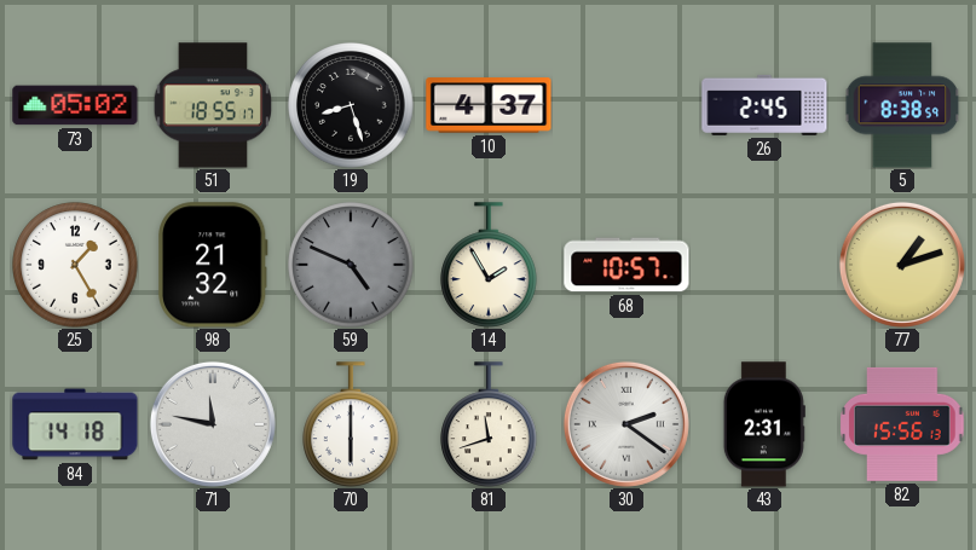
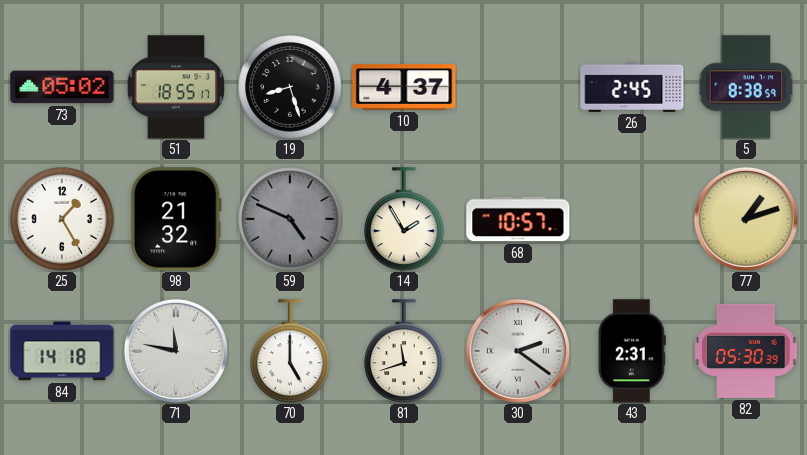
70: 6:00 -> 5:00
82: 15:56 -> 05:30
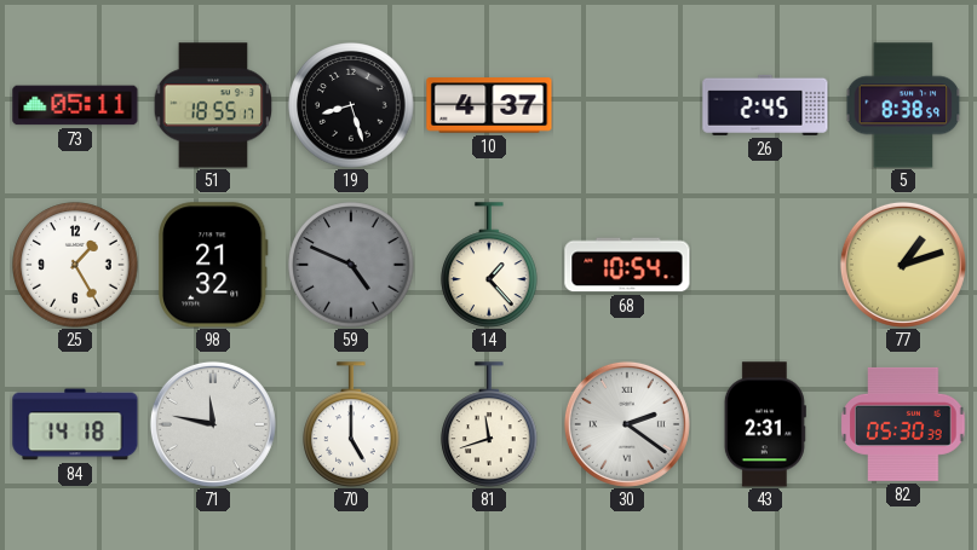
73: 05:02 -> 05:11
14: 1:55 -> 1:23
68: 10:57 -> 10:54
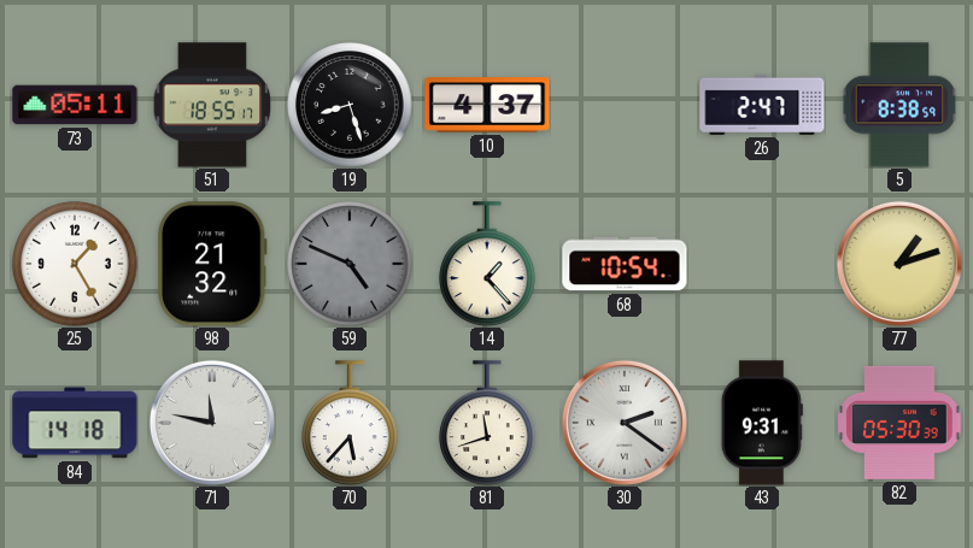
26: 2:45 -> 2:47
70: 5:00 -> 5:37
43: 2:31 -> 9:31
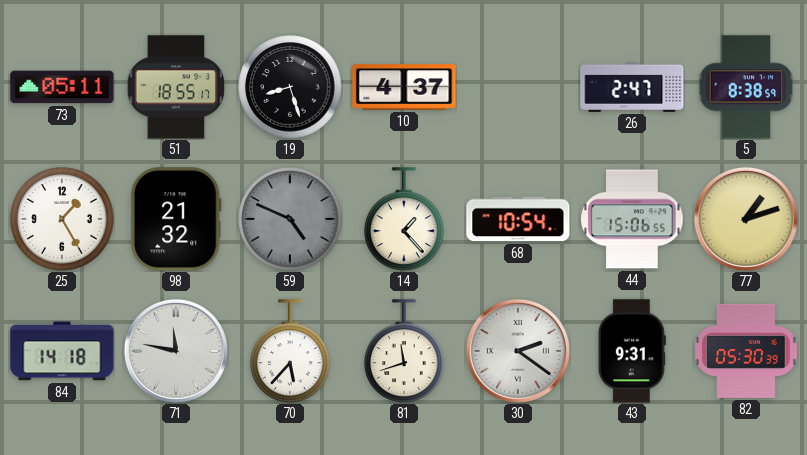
44: none -> 15:06
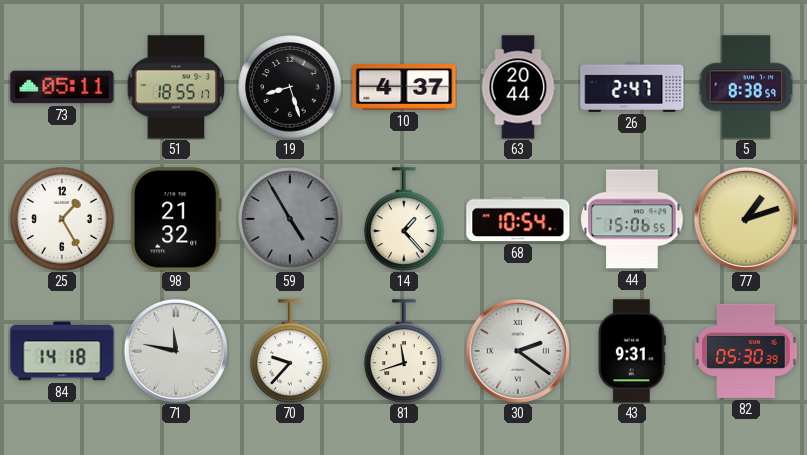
63: none -> 20:44
59: 4:49 -> 4:55
70: 5:37 -> 9:37
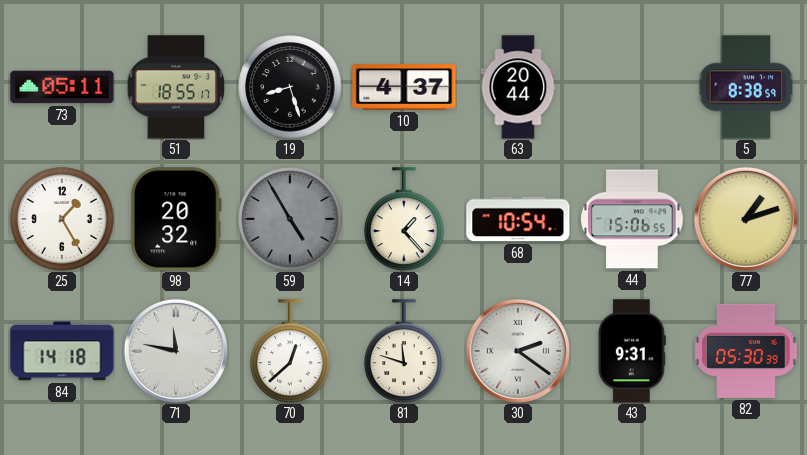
26: 2:47 -> none
98: 21:32 -> 20:32
70: 9:37 -> 12:38
81: 11:42 -> 11:48
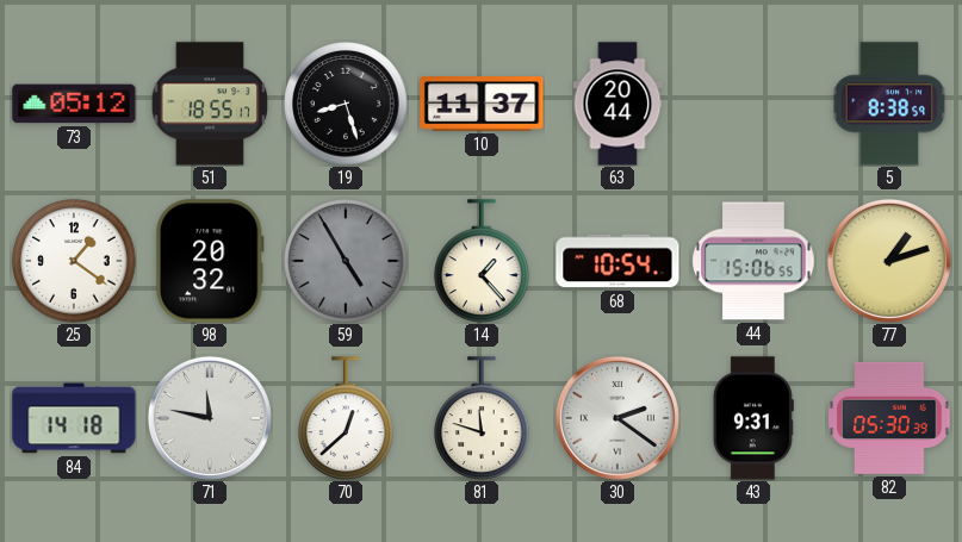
73: 05:11 -> 05:12
10: 4:37 -> 11:37
25: 1:25 -> 1:21
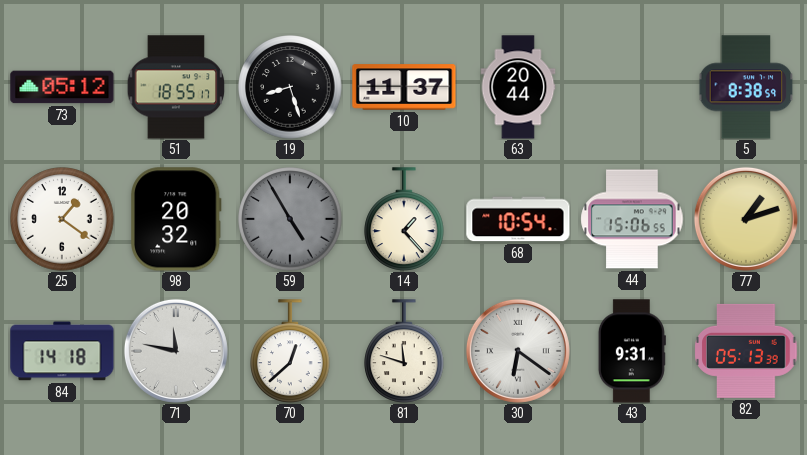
30: 2:21 -> 6:21
82: 05:30 -> 05:13
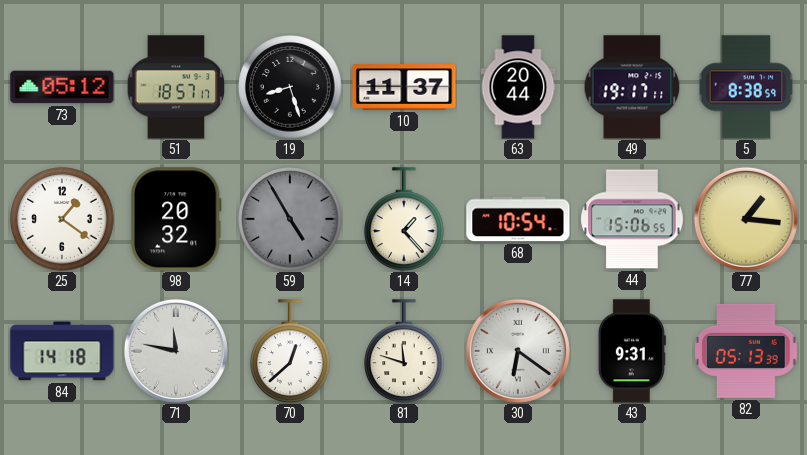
51: 18:55 -> 18:57
49: none -> 19:17
77: 1:12 -> 1:16
